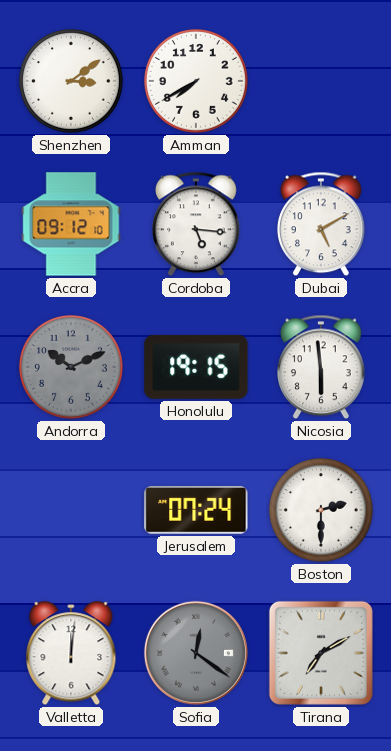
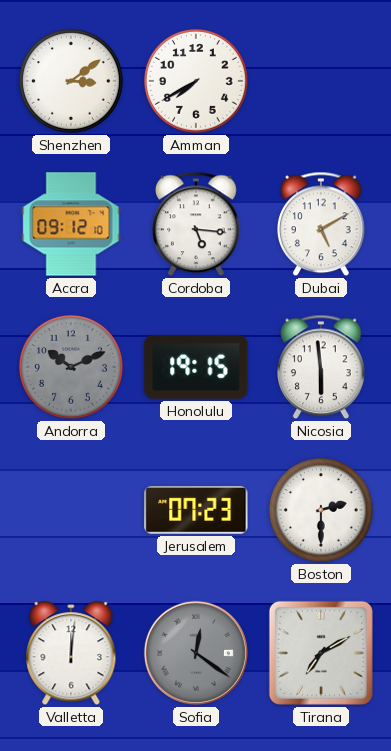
Jerusalem: 07:24 -> 07:23
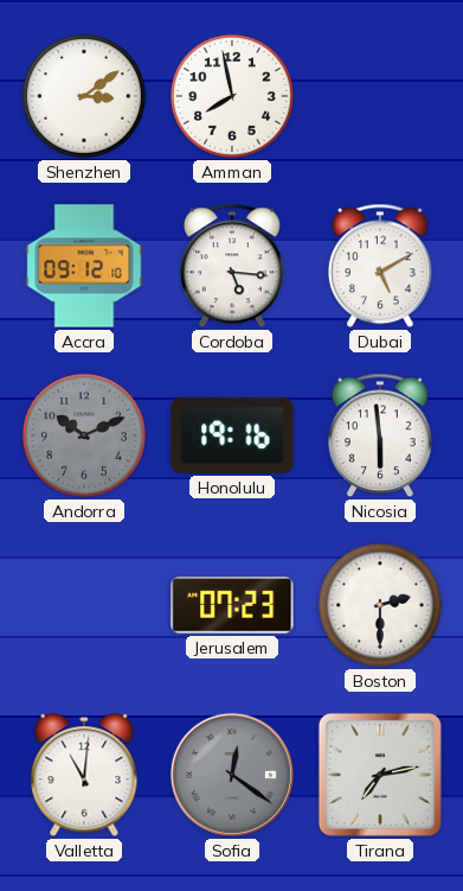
Amman: 7:40 -> 7:58
Honolulu: 19:15 -> 19:16
Valletta: 12:01 -> 11:01
Tirana: 7:10 -> 7:13
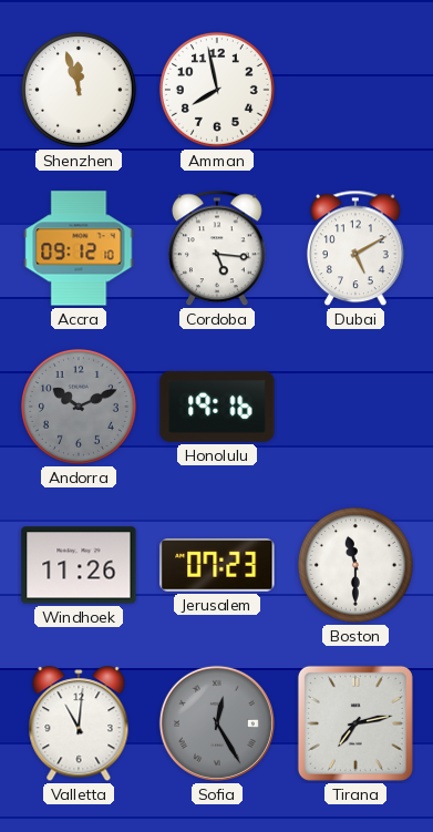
Shenzhen: 3:09 -> 11:57
Nicosia: 5:59 -> none
Windhoek: none -> 11:26
Boston: 2:30 -> 11:30
Sofia: 12:21 -> 12:25
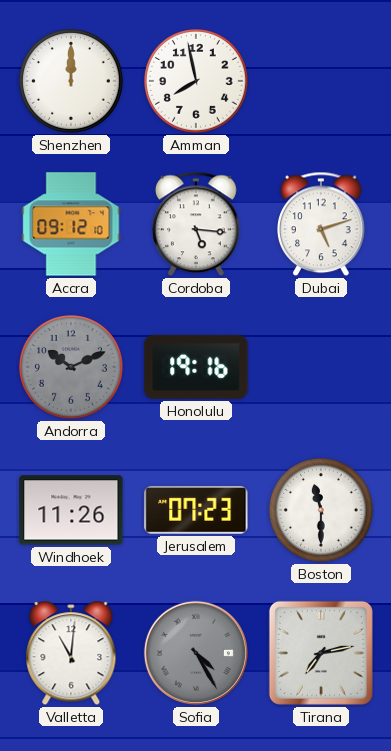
Shenzhen: 11:57 -> 12:00
Dubai: 5:10 -> 5:12
Sofia: 12:25 -> 4:25
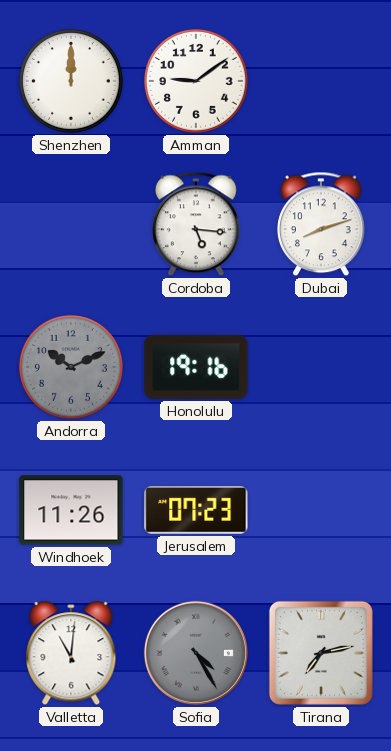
Amman: 7:58 -> 9:09
Accra: 09:12 -> none
Dubai: 5:12 -> 8:12
Boston: 11:30 -> none
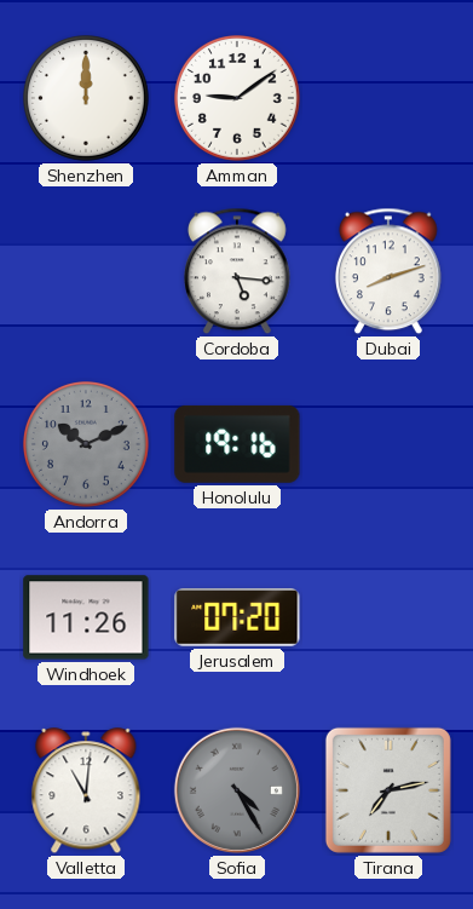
Jerusalem: 07:23 -> 07:20
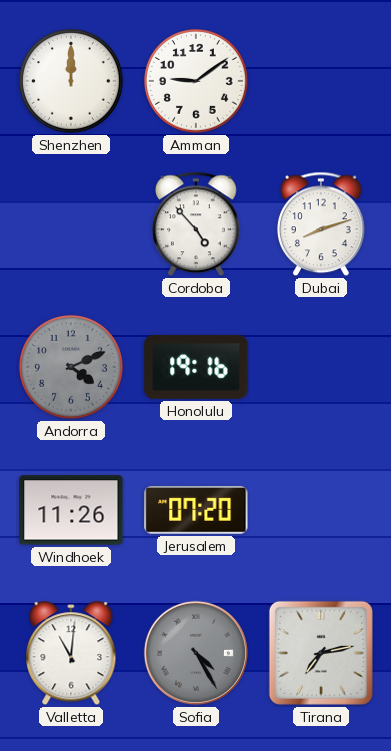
Cordoba: 5:16 -> 4:53
Andorra: 10:11 -> 4:11
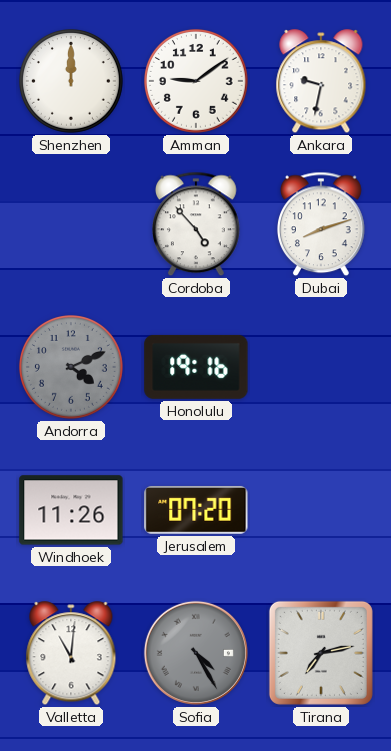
Ankara: none -> 9:32
